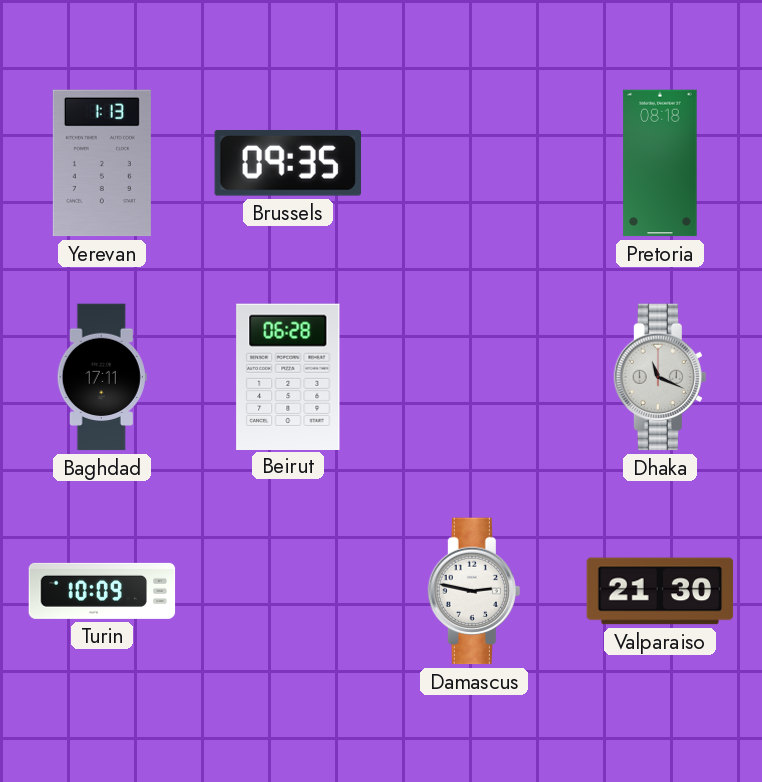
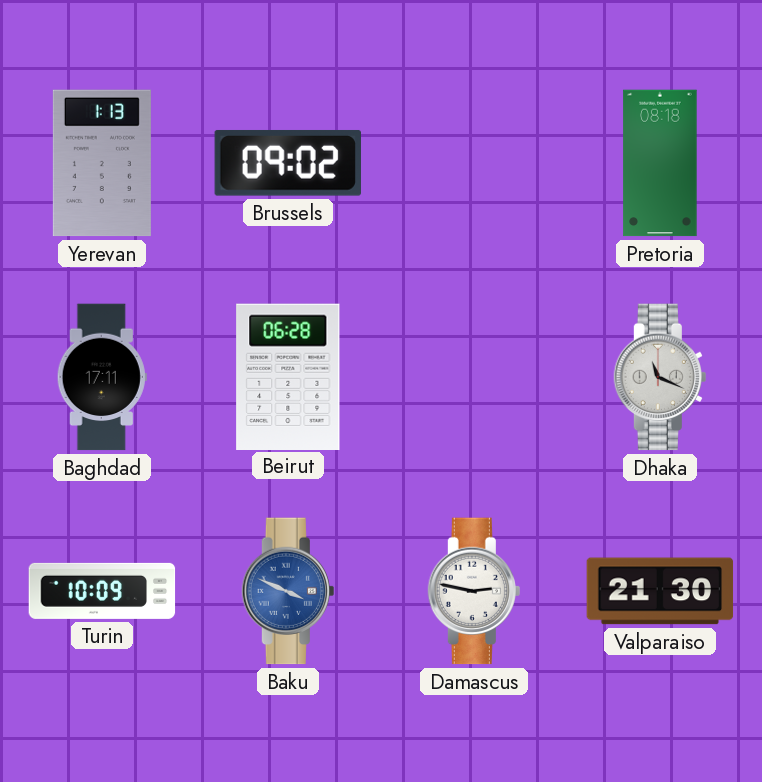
Brussels: 09:35 -> 09:02
Baku: none -> 3:49
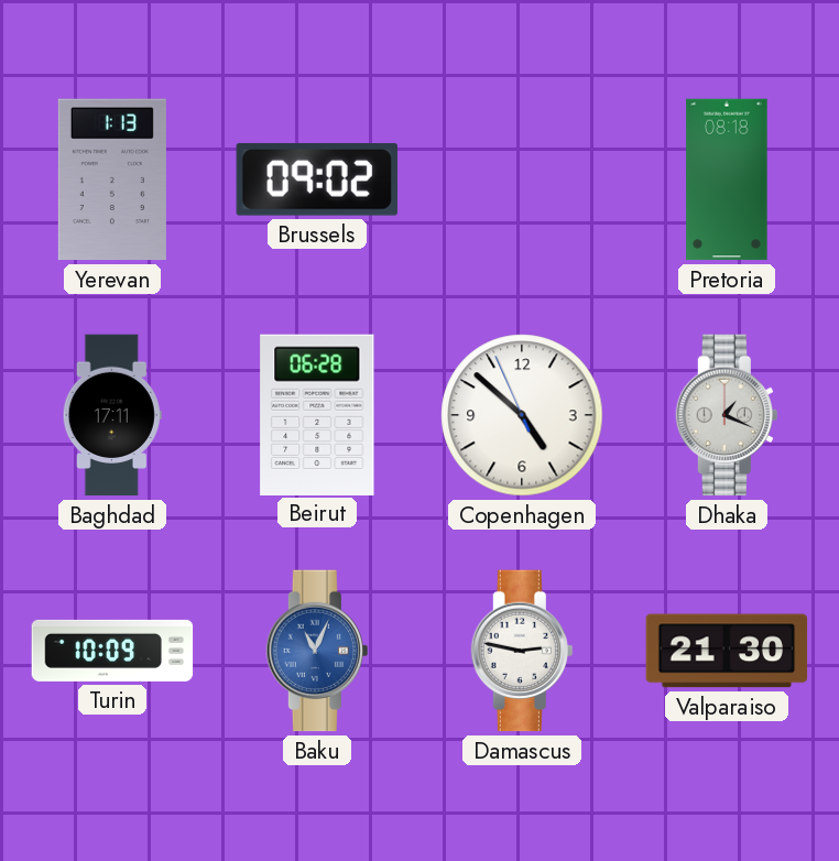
Copenhagen: none -> 4:51
Dhaka: 11:19 -> 1:19
Baku: 3:49 -> 11:04
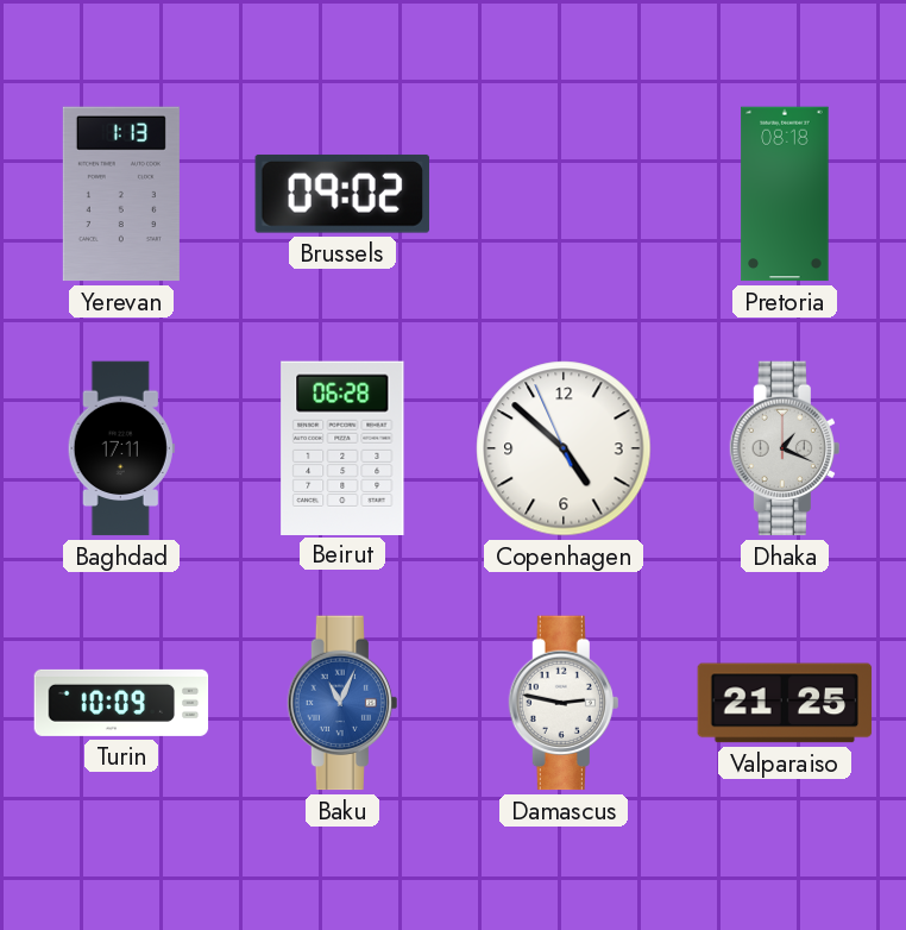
Valparaiso: 21:30 -> 21:25
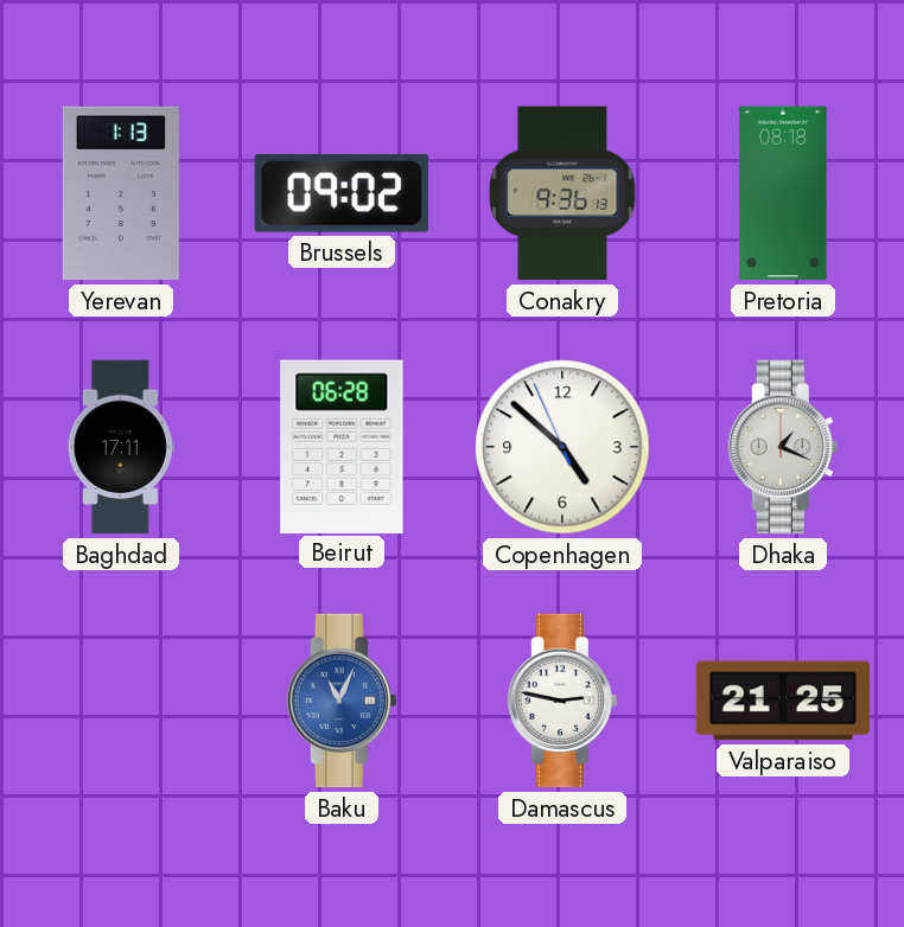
Conakry: none -> 9:36
Turin: 10:09 -> none
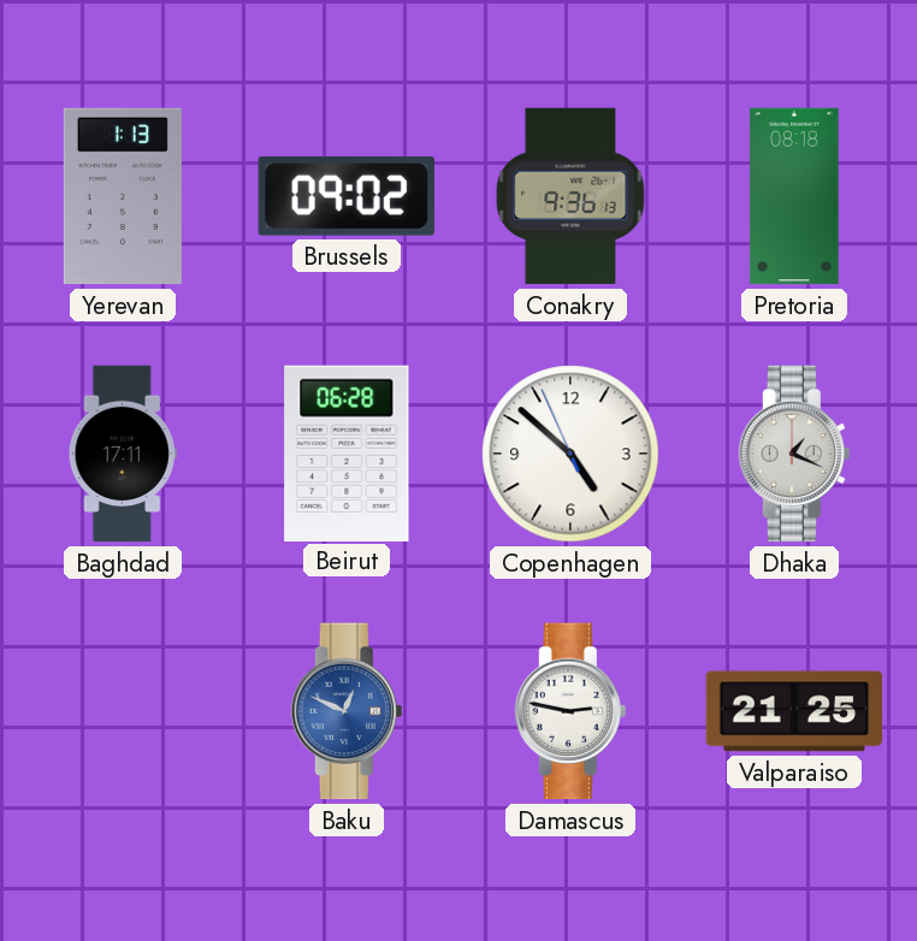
Baku: 11:04 -> 12:49
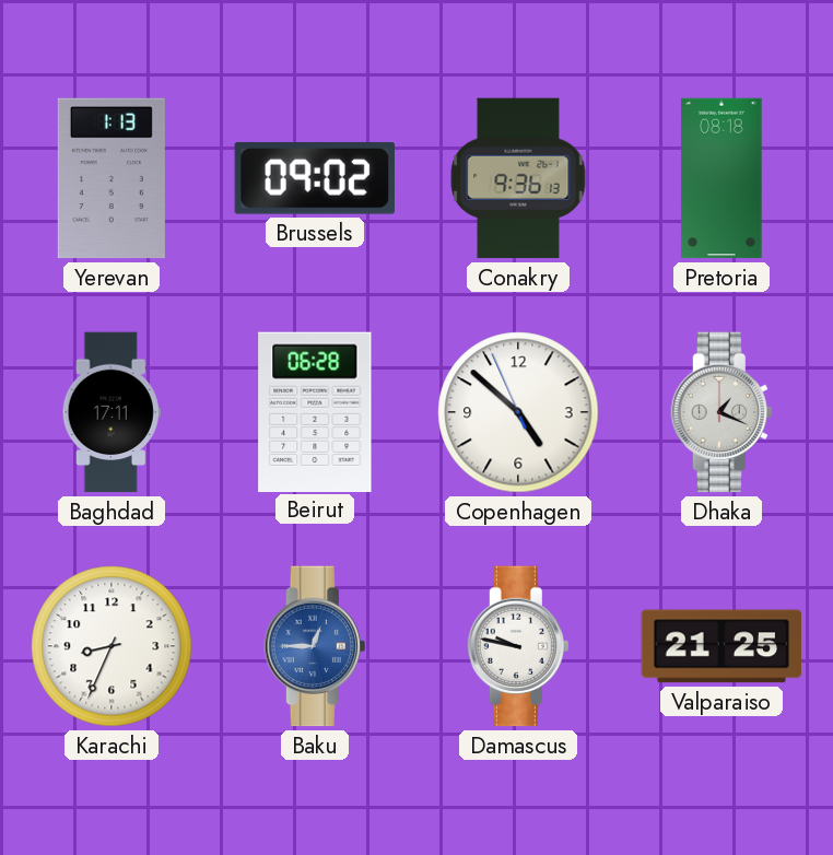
Karachi: none -> 8:34
Baku: 12:49 -> 12:45
Damascus: 2:47 -> 9:47
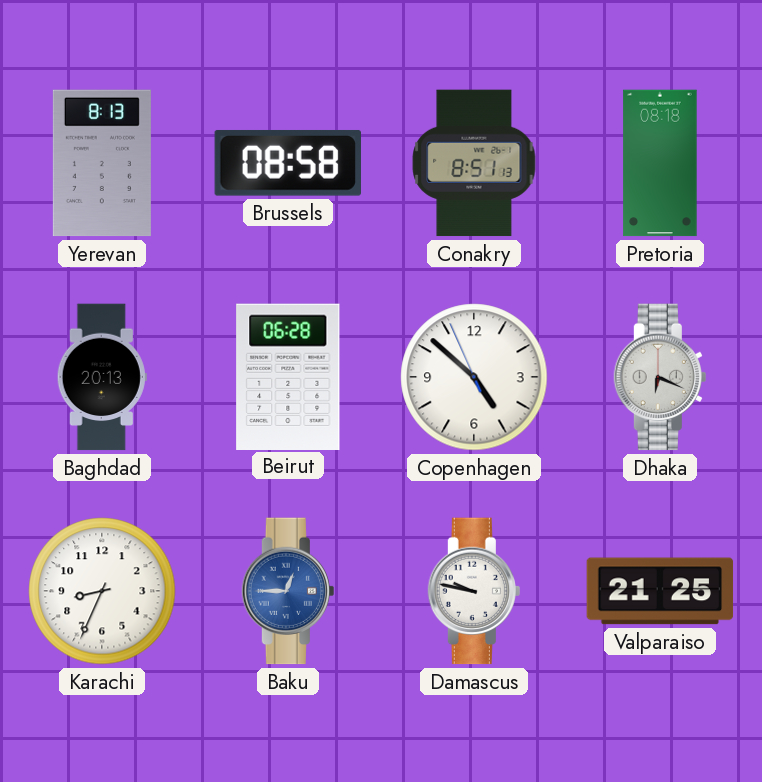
Yerevan: 1:13 -> 8:13
Brussels: 09:02 -> 08:58
Conakry: 9:36 -> 8:51
Baghdad: 17:11 -> 20:13
Dhaka: 1:19 -> 6:19
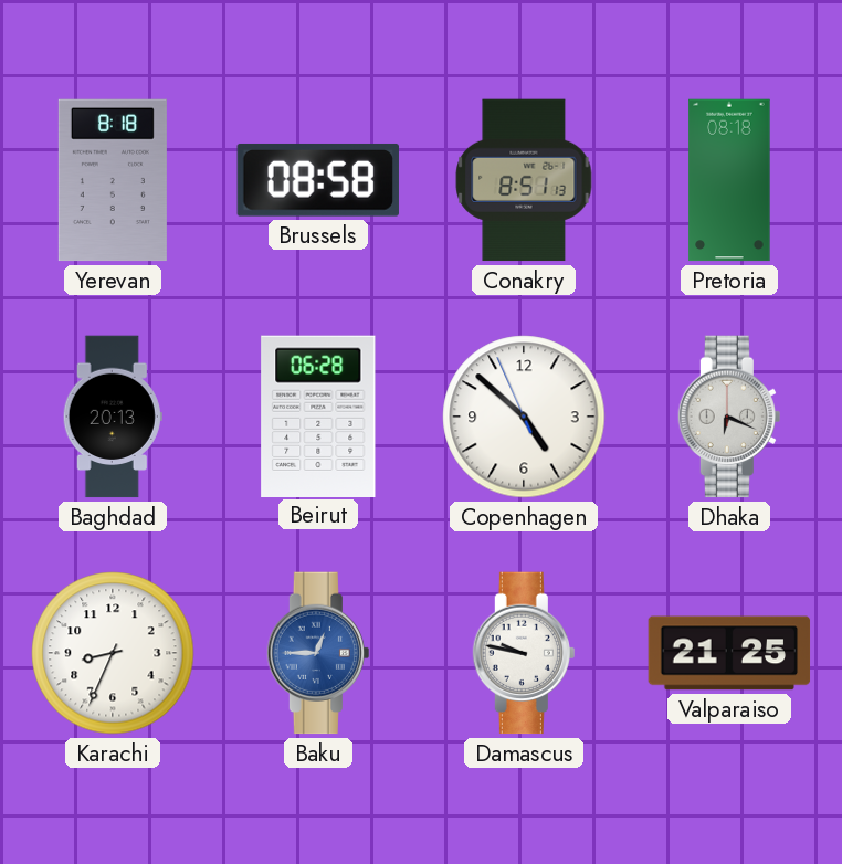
Yerevan: 8:13 -> 8:18
